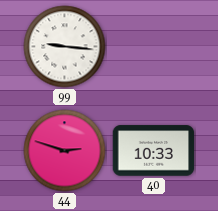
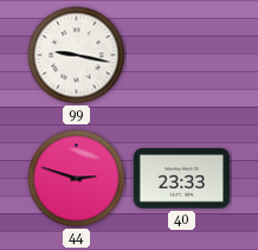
99: 9:16 -> 9:17
40: 10:33 -> 23:33
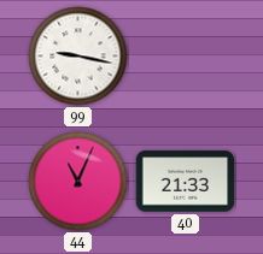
44: 2:48 -> 11:04
40: 23:33 -> 21:33
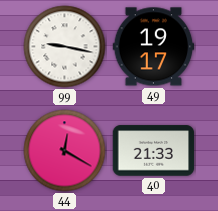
49: none -> 19:17
44: 11:04 -> 12:20
